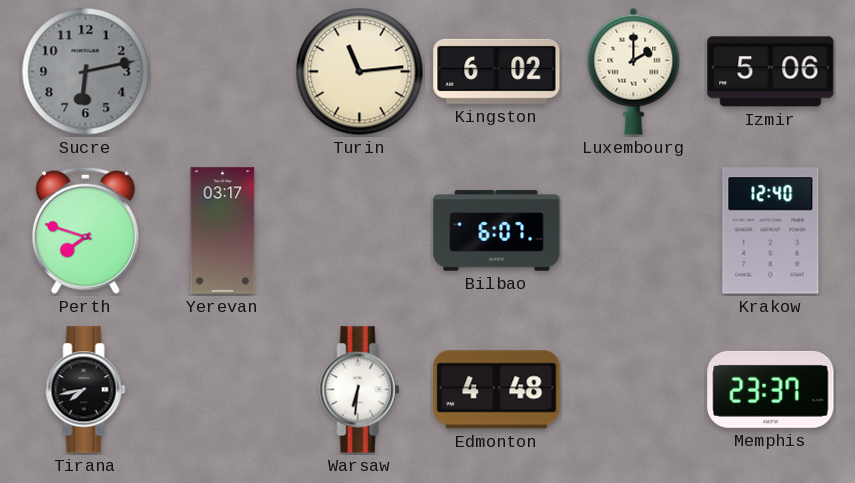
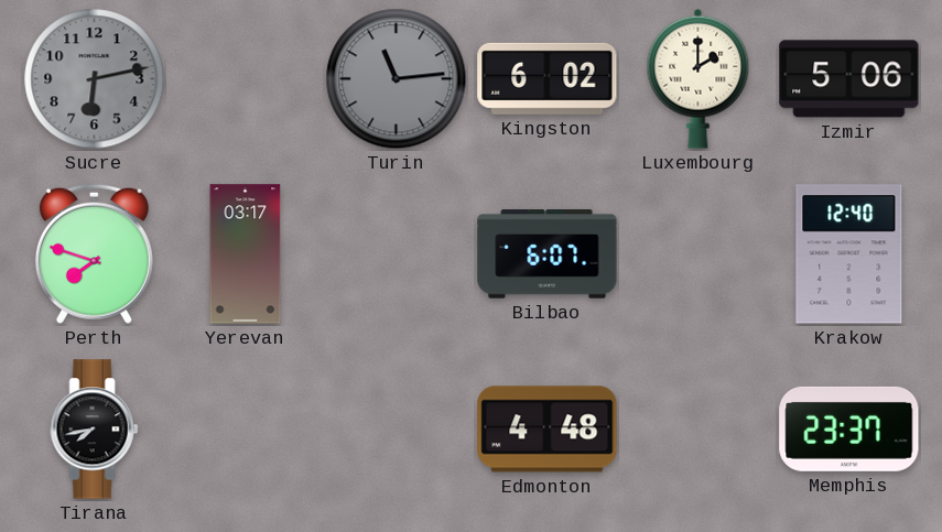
Turin dial: cream -> grey
Warsaw: 6:31 -> none
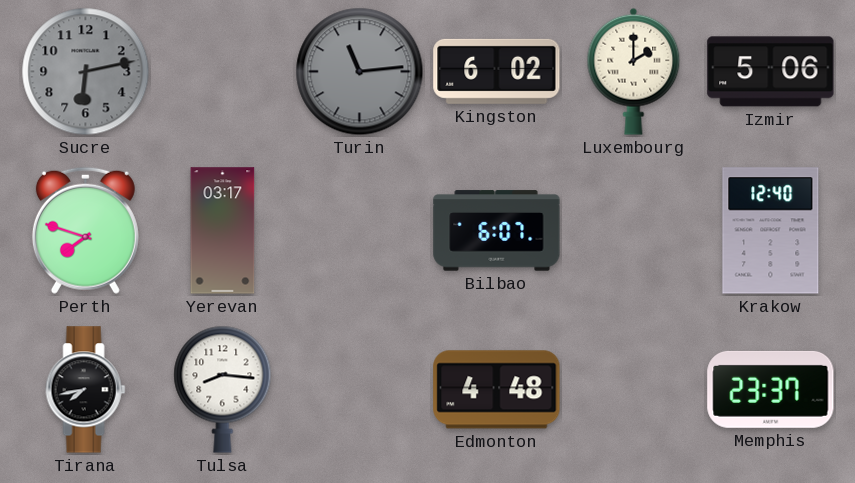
Tulsa: none -> 8:16
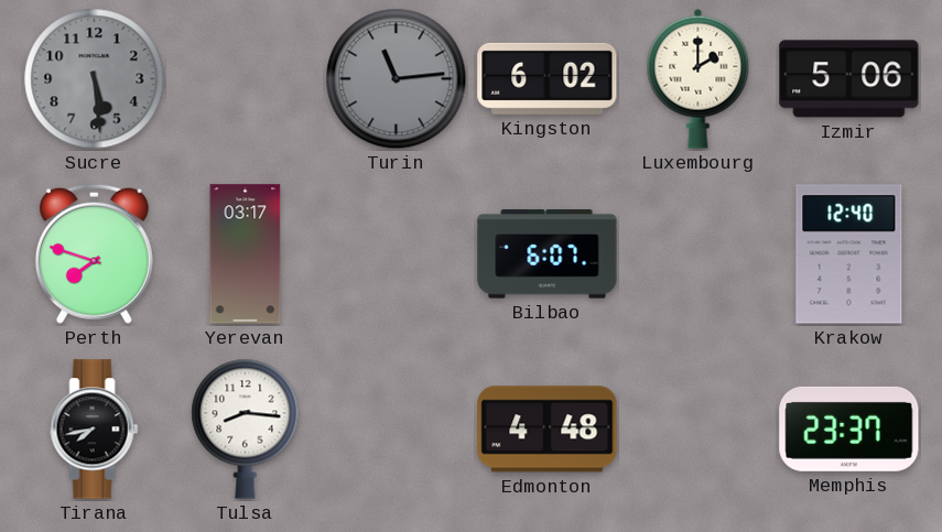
Sucre: 6:13 -> 5:29
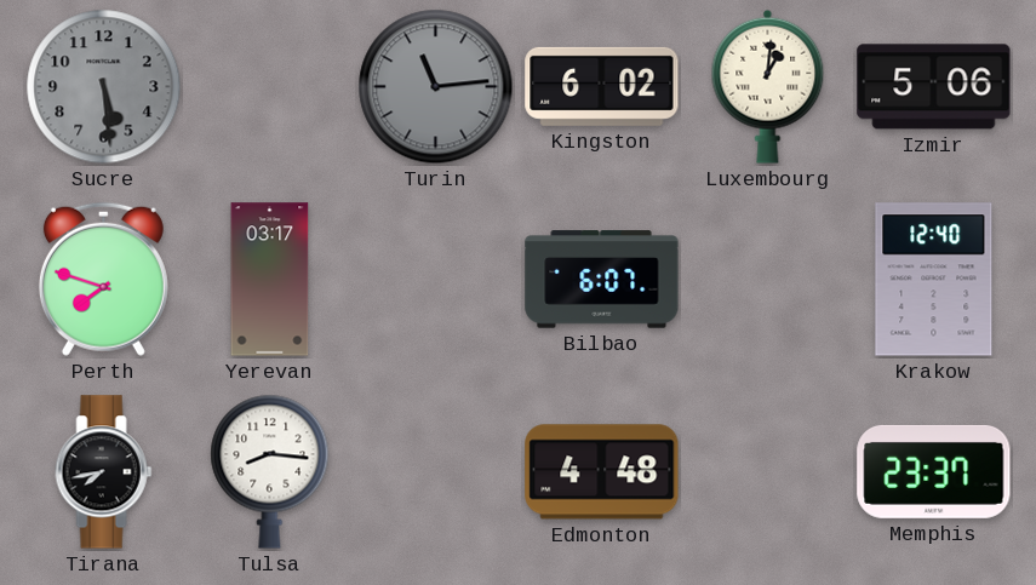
Luxembourg: 2:00 -> 1:01
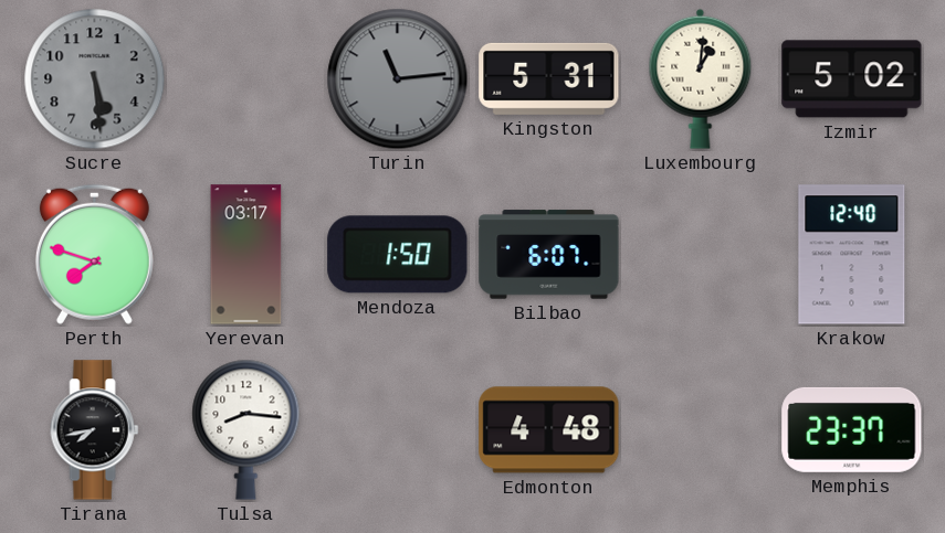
Kingston: 6:02 -> 5:31
Izmir: 5:06 -> 5:02
Mendoza: none -> 1:50
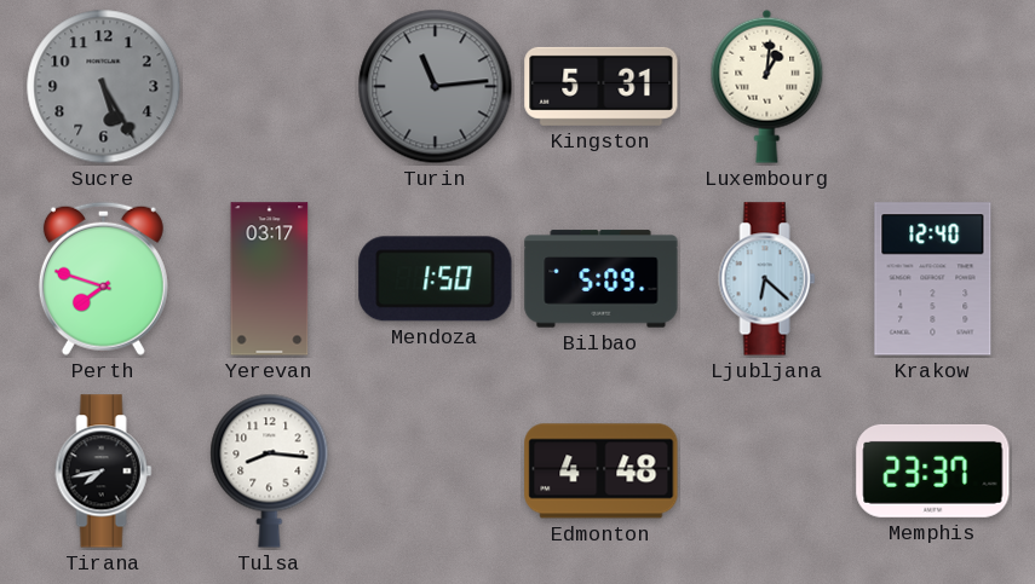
Sucre: 5:29 -> 5:25
Izmir: 5:02 -> none
Bilbao: 6:07 -> 5:09
Ljubljana: none -> 6:22
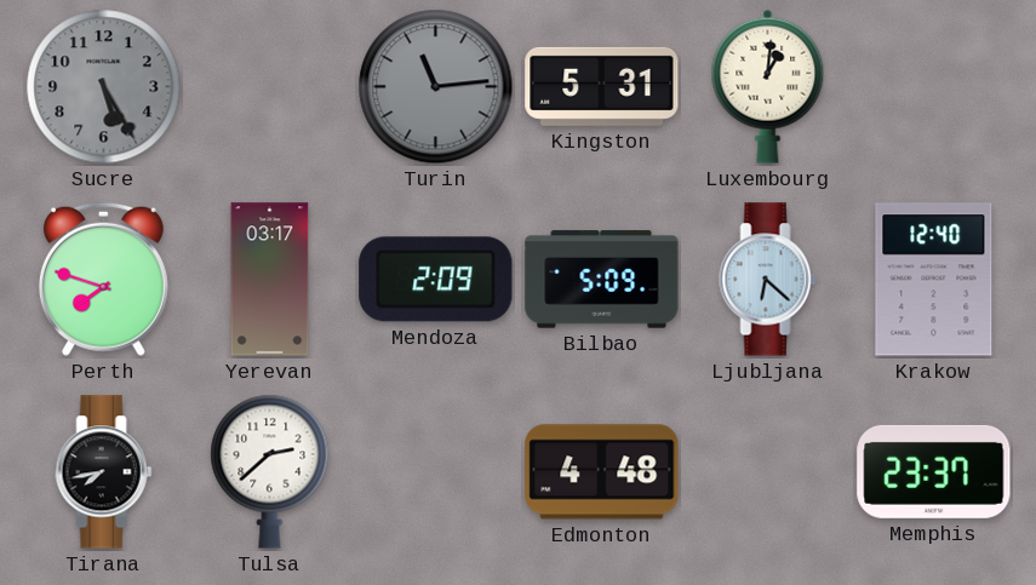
Mendoza: 1:50 -> 2:09
Tulsa: 8:16 -> 2:38
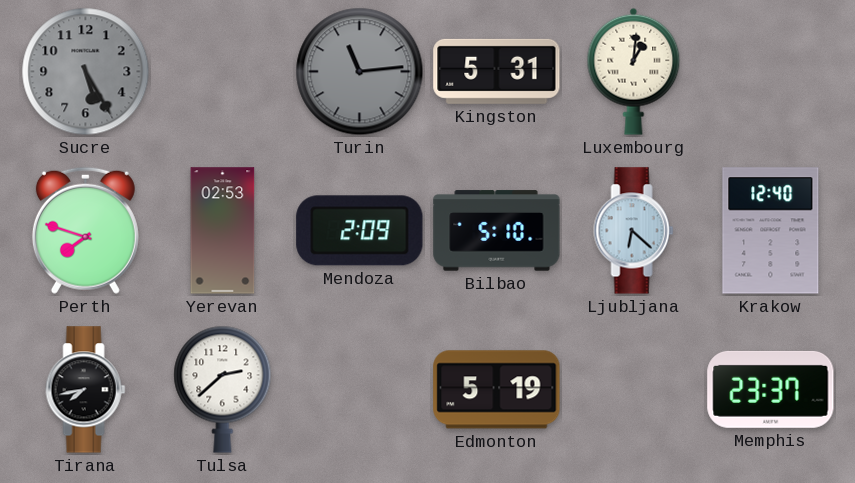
Yerevan: 03:17 -> 02:53
Bilbao: 5:09 -> 5:10
Edmonton: 4:48 -> 5:19
